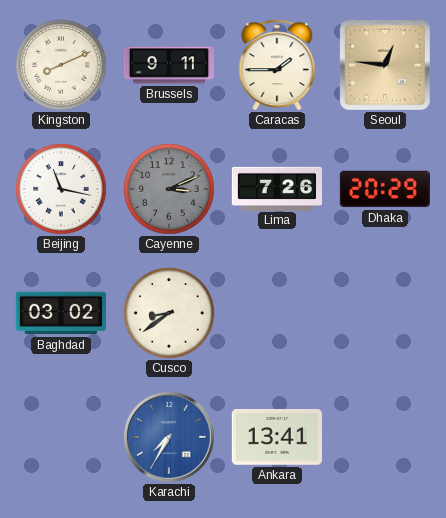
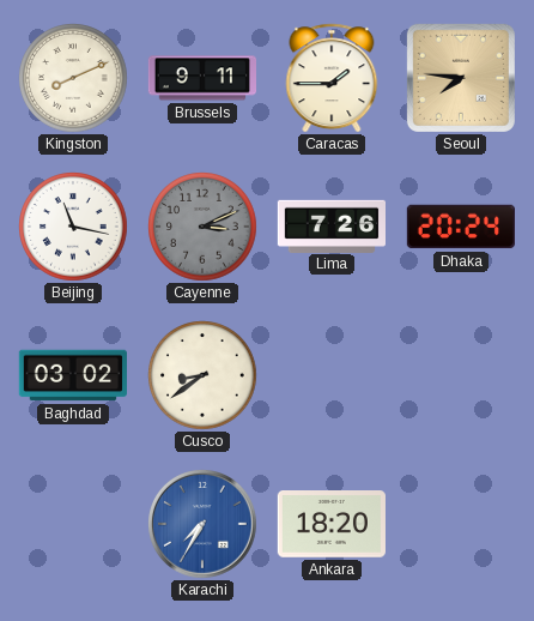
Seoul: 12:46 -> 7:46
Dhaka: 20:29 -> 20:24
Ankara: 13:41 -> 18:20
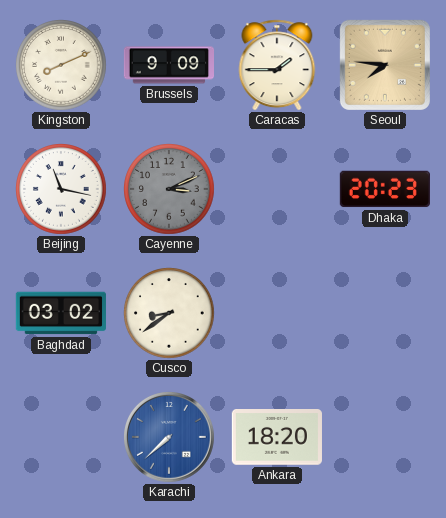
Brussels: 9:11 -> 9:09
Lima: 7:26 -> none
Dhaka: 20:24 -> 20:23
Karachi: 7:35 -> 7:38
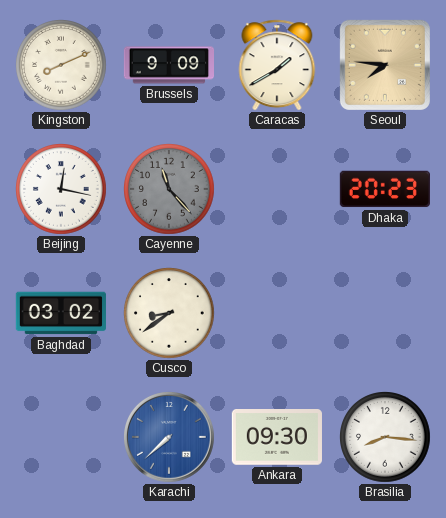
Caracas: 1:45 -> 1:40
Beijing: 11:17 -> 12:17
Cayenne: 3:11 -> 11:23
Ankara: 18:20 -> 09:30
Brasilia: none -> 8:16
